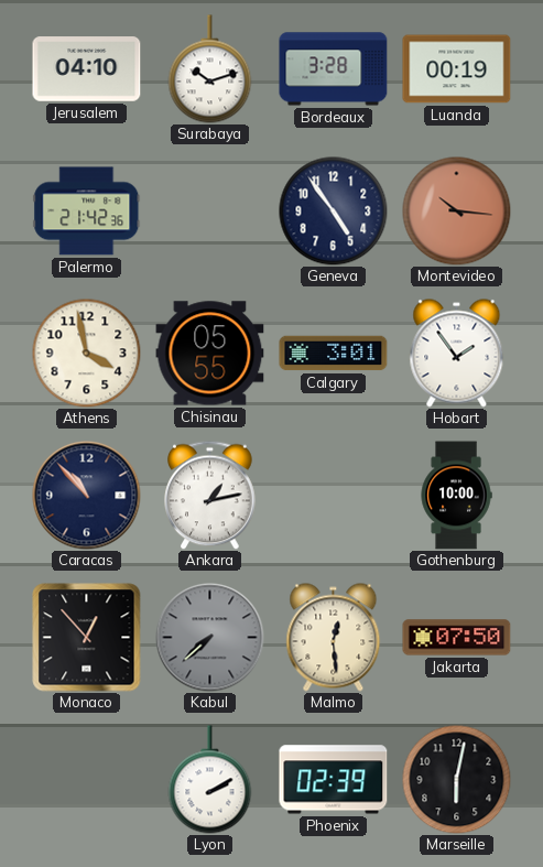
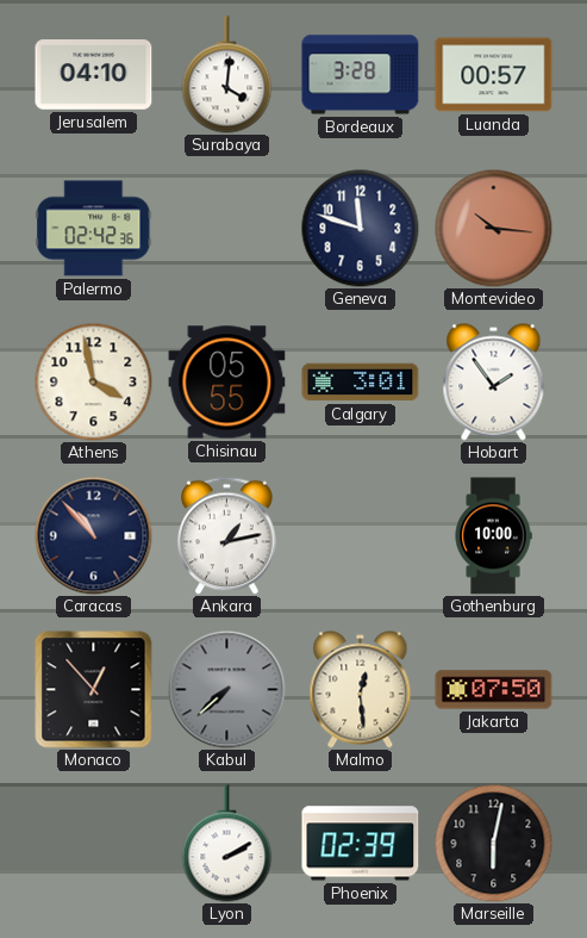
Surabaya: 10:12 -> 4:01
Luanda: 00:19 -> 00:57
Palermo: 21:42 -> 02:42
Geneva: 4:54 -> 11:48
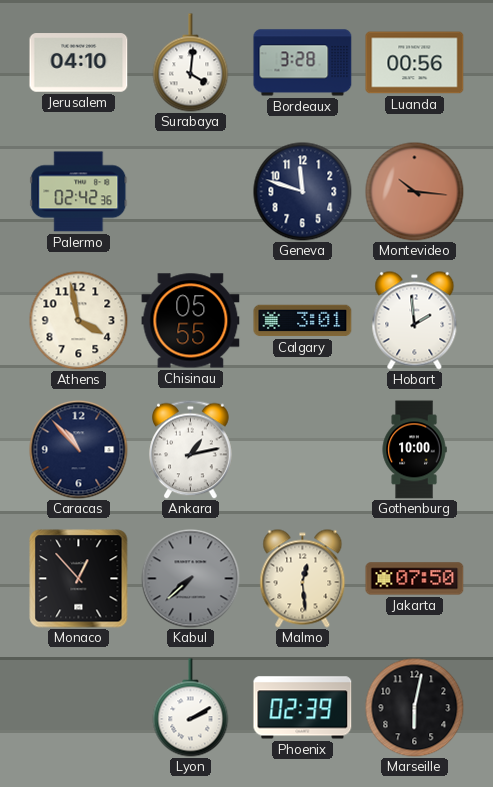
Luanda: 00:57 -> 00:56
Hobart: 1:54 -> 1:59
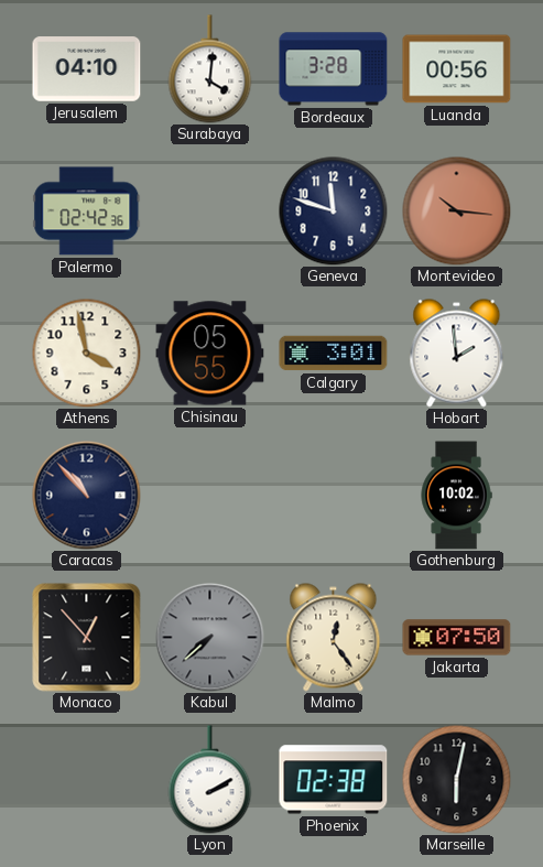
Ankara: 1:13 -> none
Gothenburg: 10:00 -> 10:02
Malmo: 12:29 -> 12:24
Phoenix: 02:39 -> 02:38
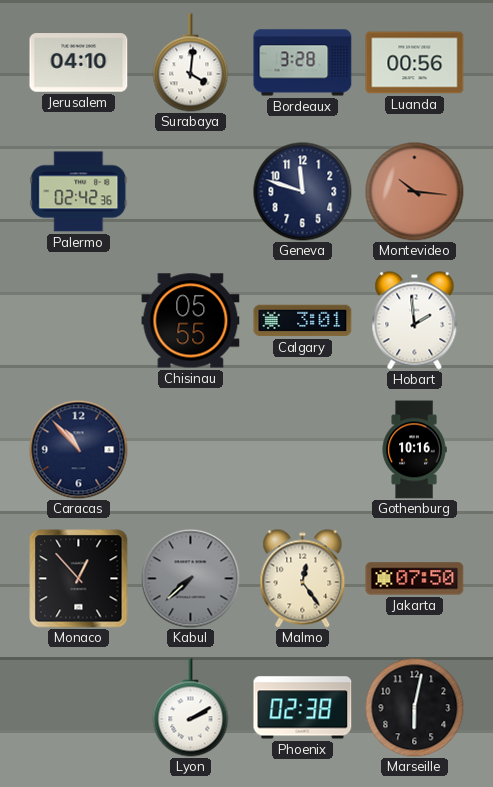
Athens: 3:58 -> none
Gothenburg: 10:02 -> 10:16
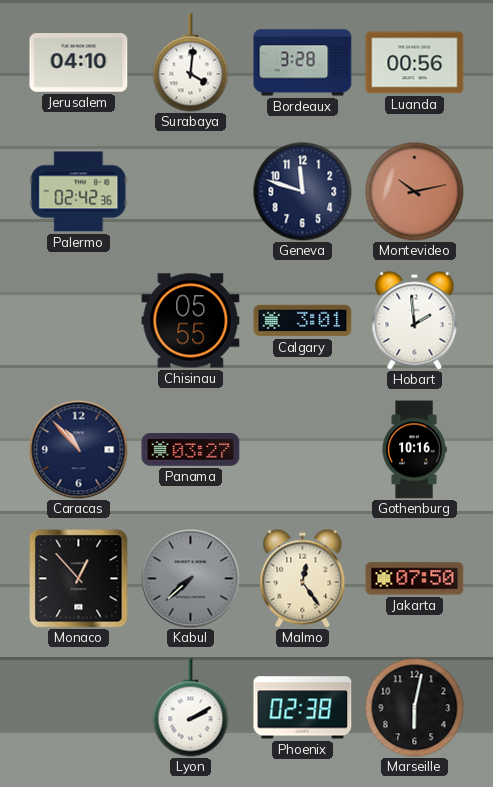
Montevideo: 10:16 -> 10:13
Panama: none -> 03:27
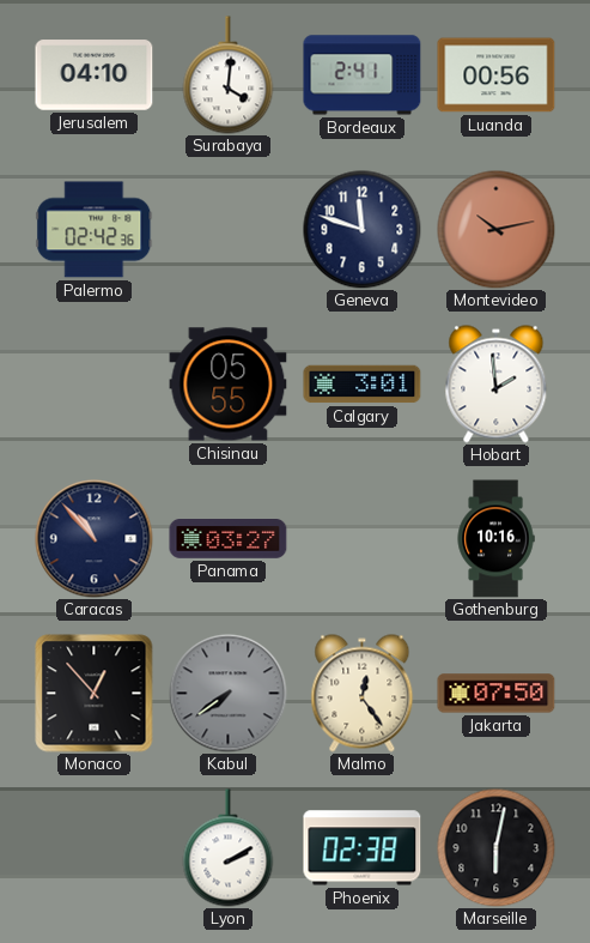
Bordeaux: 3:28 -> 2:41
Kabul: 7:38 -> 7:39
